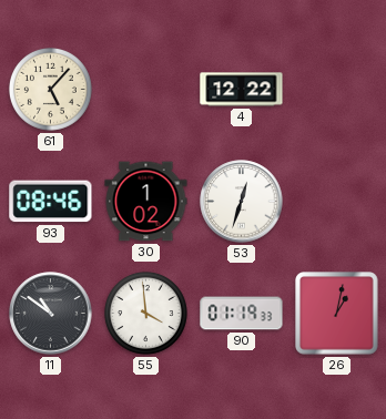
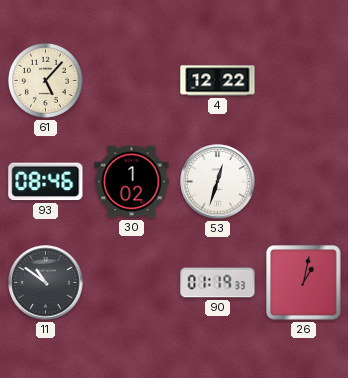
55: 3:59 -> none
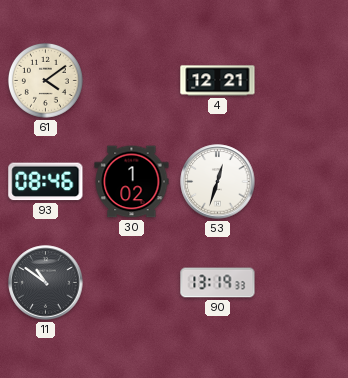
61: 5:07 -> 4:09
4: 12:22 -> 12:21
90: 01:19 -> 13:19
26: 1:02 -> none
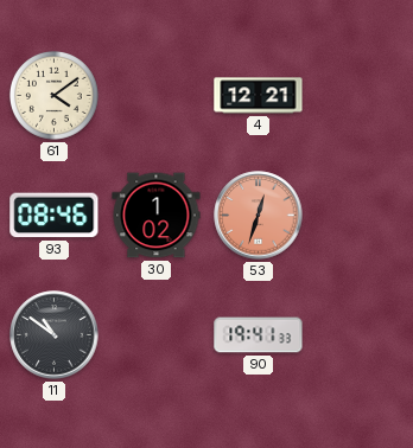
53 dial: white -> salmon
90: 13:19 -> 19:41
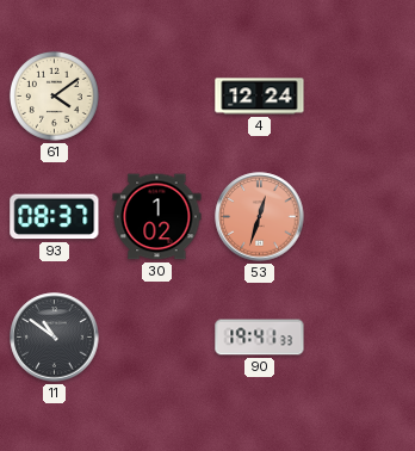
4: 12:21 -> 12:24
93: 08:46 -> 08:37
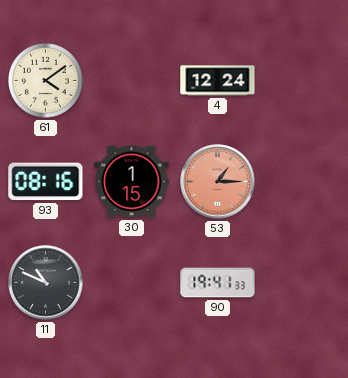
93: 08:37 -> 08:16
30: 1:02 -> 1:15
53: 12:33 -> 1:15
11: 10:51 -> 10:49
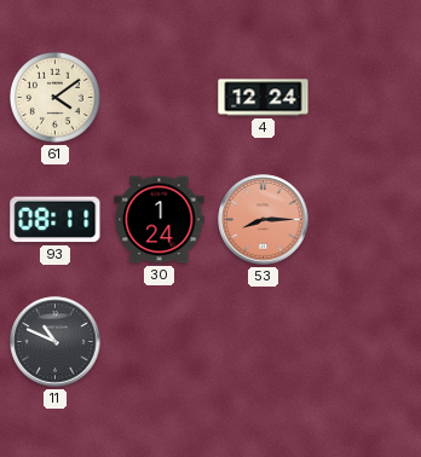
93: 08:16 -> 08:11
30: 1:15 -> 1:24
53: 1:15 -> 8:15
90: 19:41 -> none
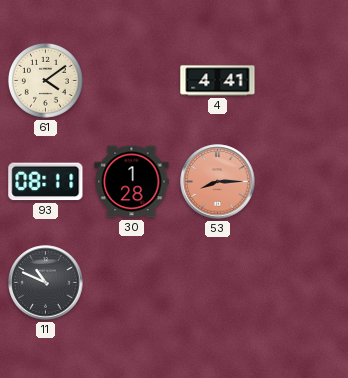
4: 12:24 -> 4:41
30: 1:24 -> 1:28
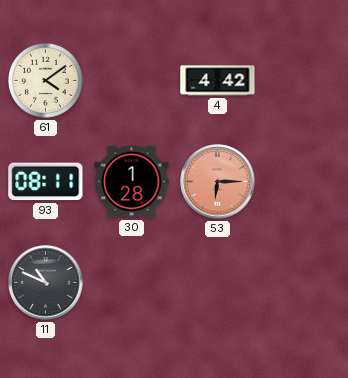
4: 4:41 -> 4:42
53: 8:15 -> 6:15
